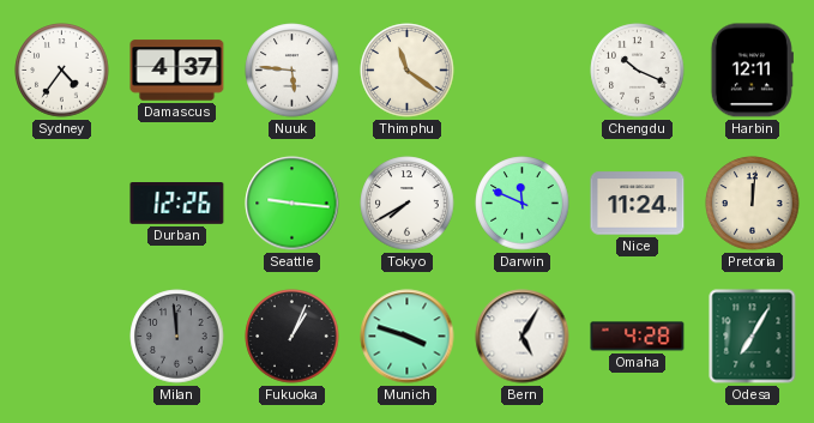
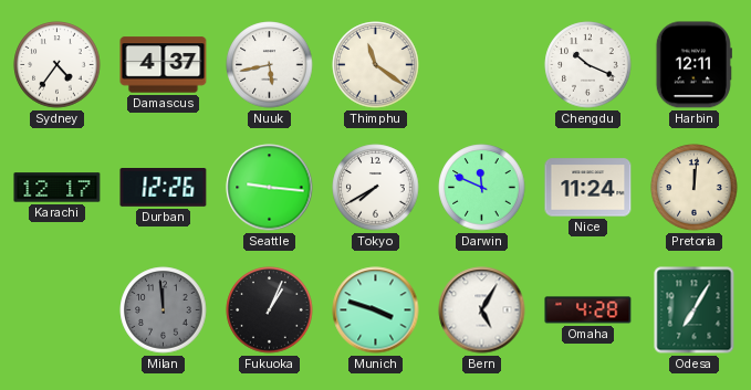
Nuuk: 5:46 -> 5:43
Karachi: none -> 12:17
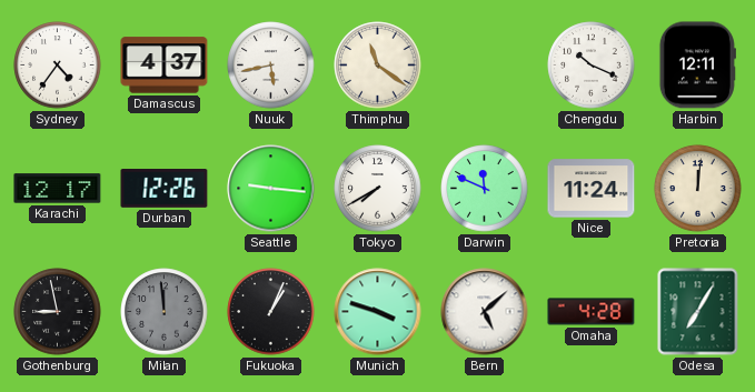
Gothenburg: none -> 8:58
Bern: 5:05 -> 5:08
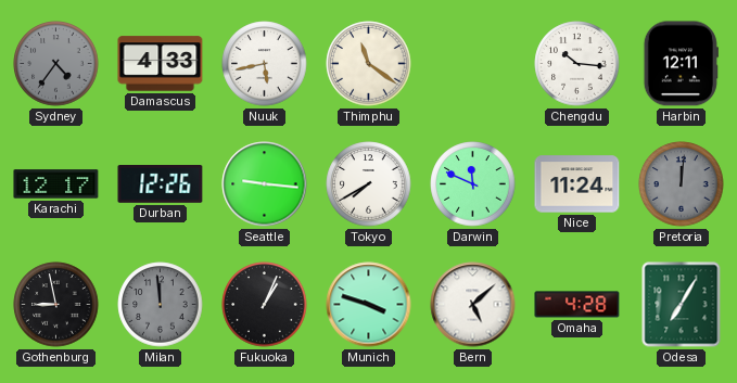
Sydney dial: white -> grey
Damascus: 4:37 -> 4:33
Chengdu: 10:19 -> 10:16
Pretoria dial: cream -> grey
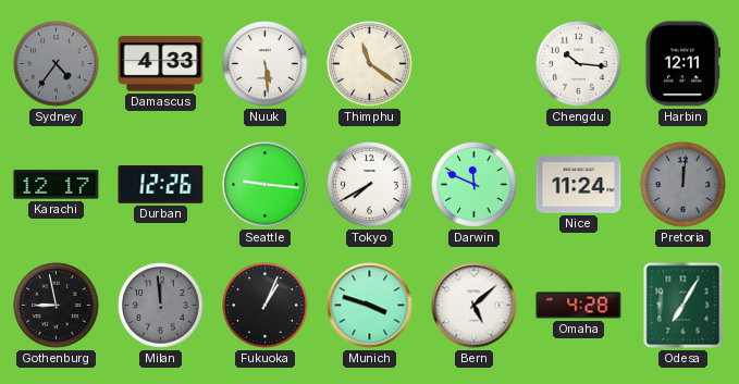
Nuuk: 5:43 -> 5:29
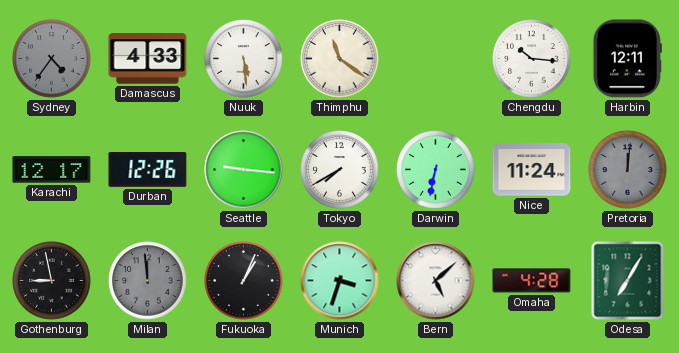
Darwin: 11:49 -> 6:32
Munich: 3:48 -> 3:33
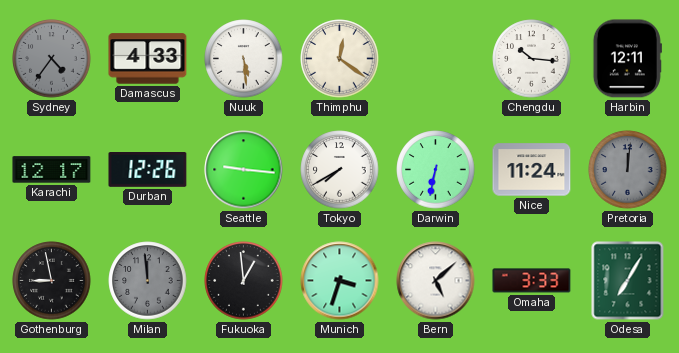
Thimphu: 11:21 -> 12:21
Fukuoka: 1:04 -> 12:59
Omaha: 4:28 -> 3:33
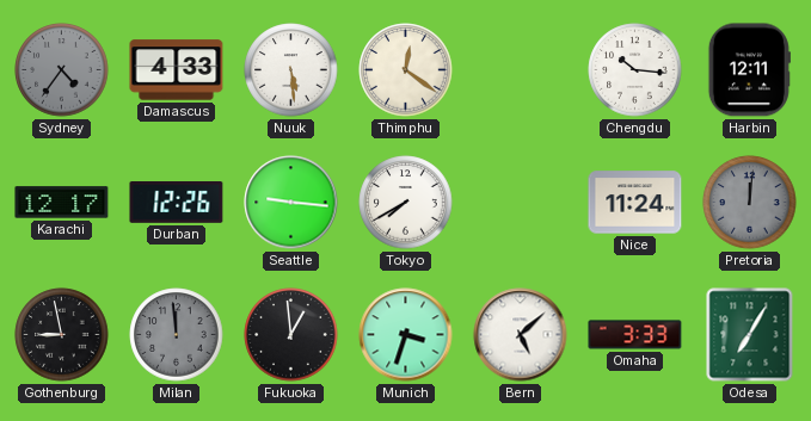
Darwin: 6:32 -> none
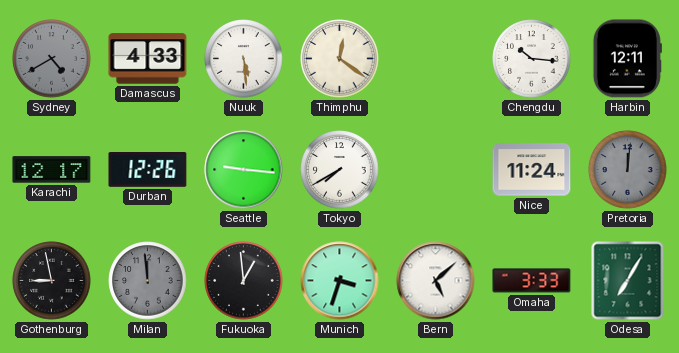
Sydney: 4:36 -> 4:40
